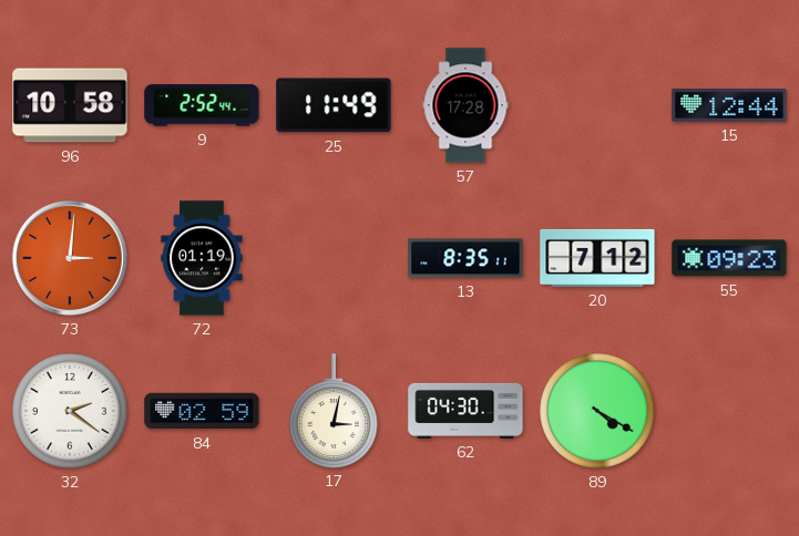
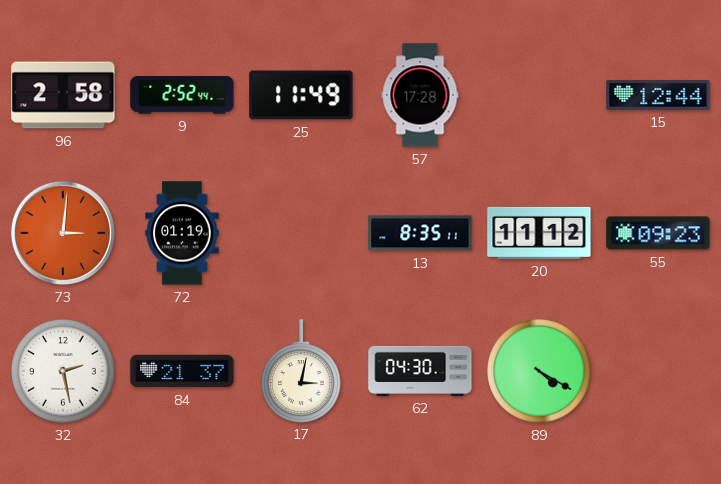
96: 10:58 -> 2:58
20: 7:12 -> 11:12
32: 2:21 -> 2:28
84: 02:59 -> 21:37
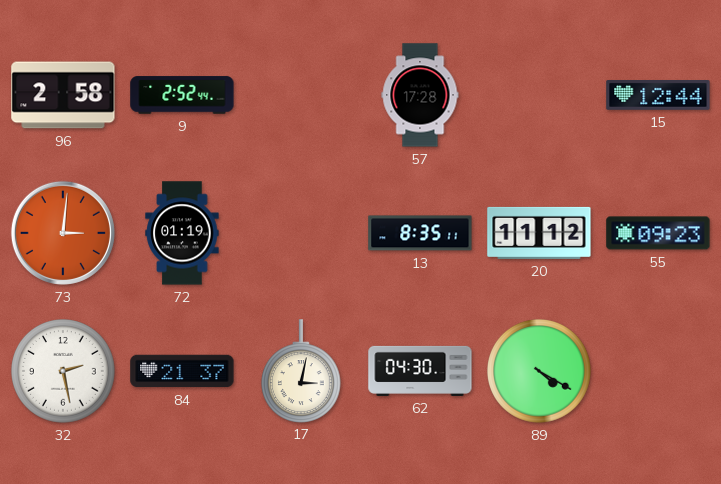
25: 11:49 -> none
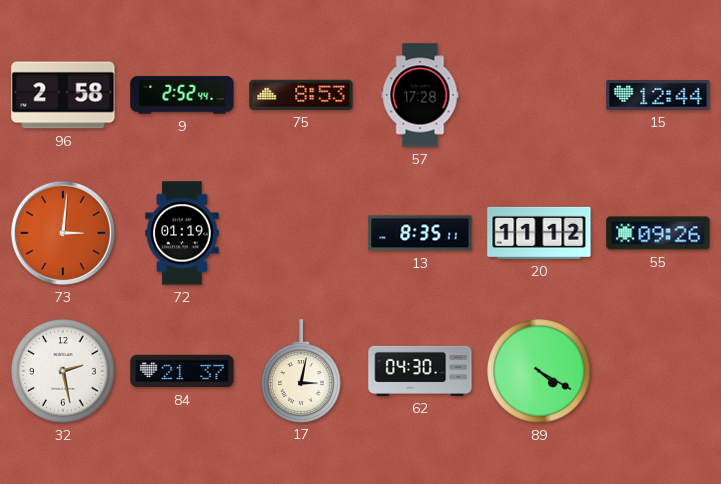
75: none -> 8:53
55: 09:23 -> 09:26
